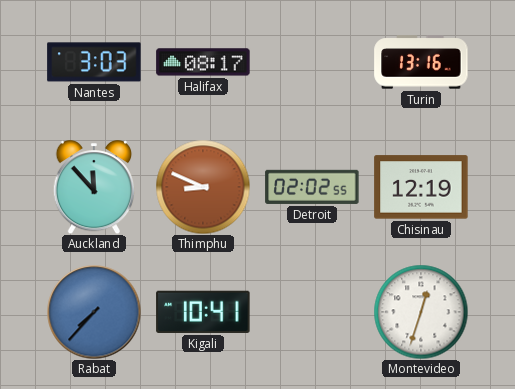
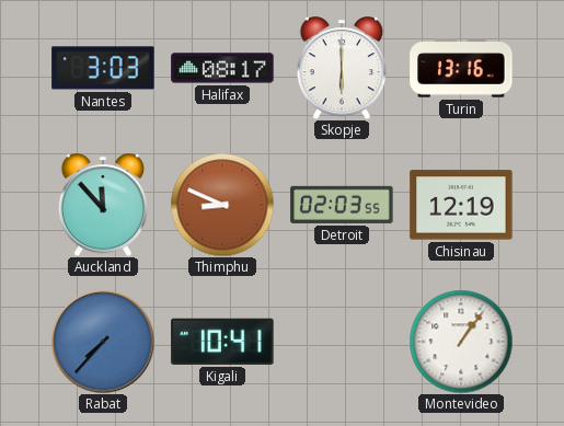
Skopje: none -> 6:00
Detroit: 02:02 -> 02:03
Montevideo: 12:33 -> 1:06
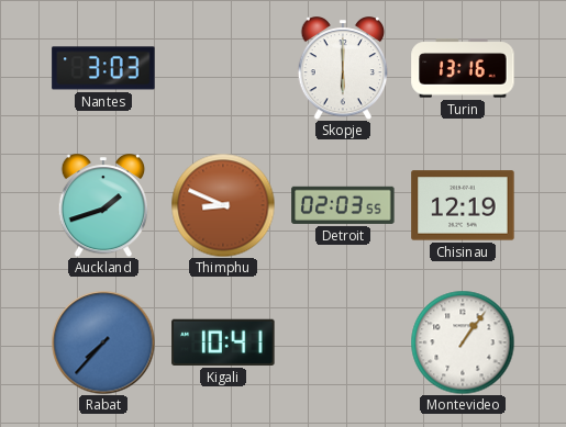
Halifax: 08:17 -> none
Auckland: 11:53 -> 1:42
